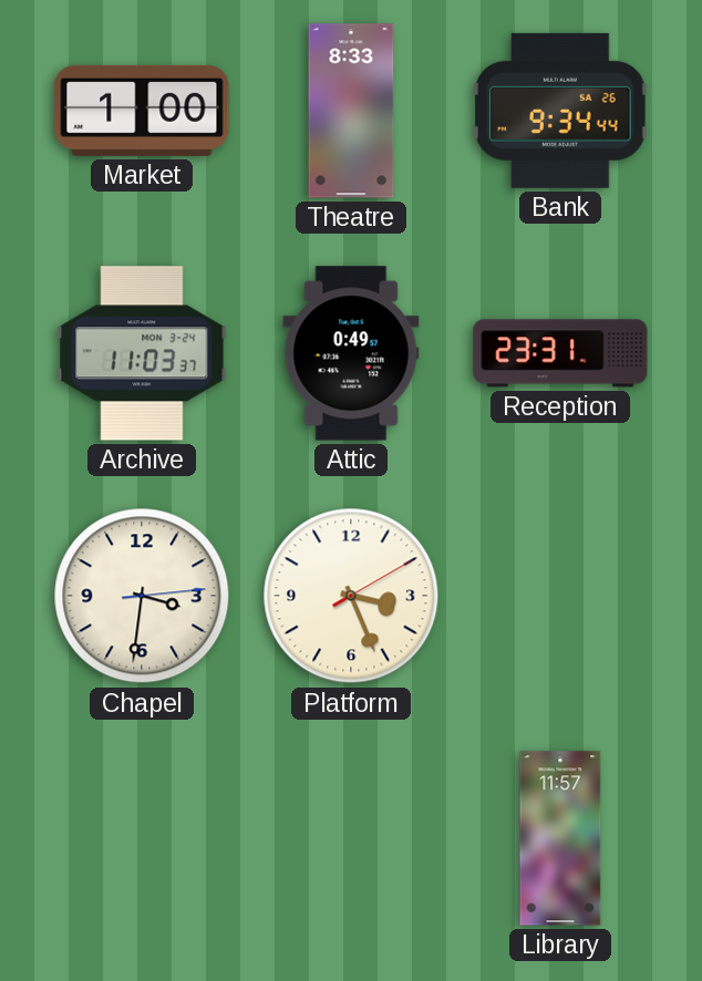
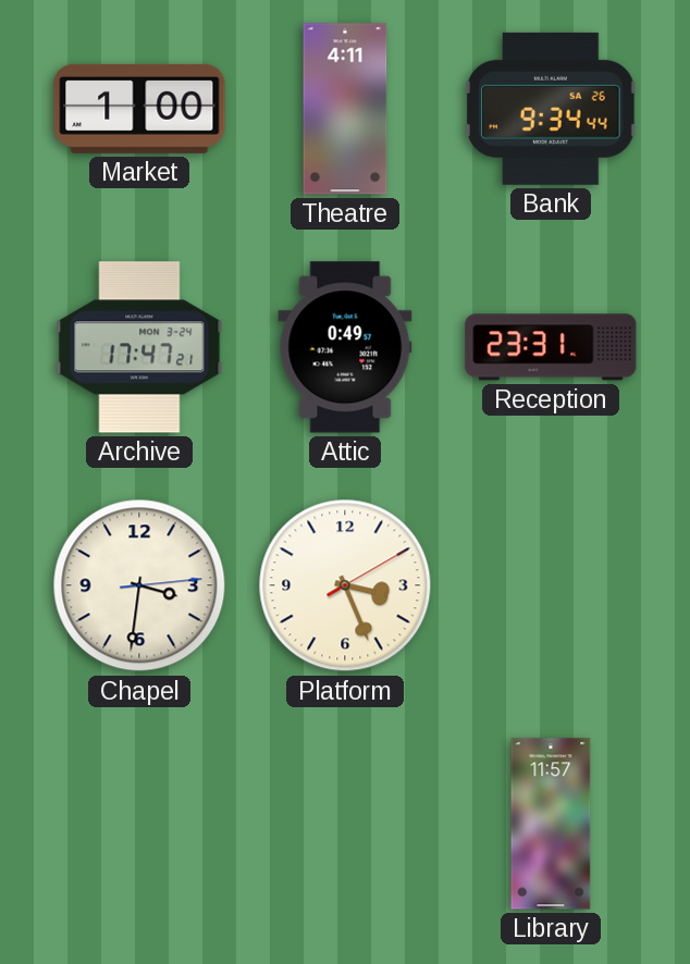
Theatre: 8:33 -> 4:11
Archive: 11:03 -> 17:47
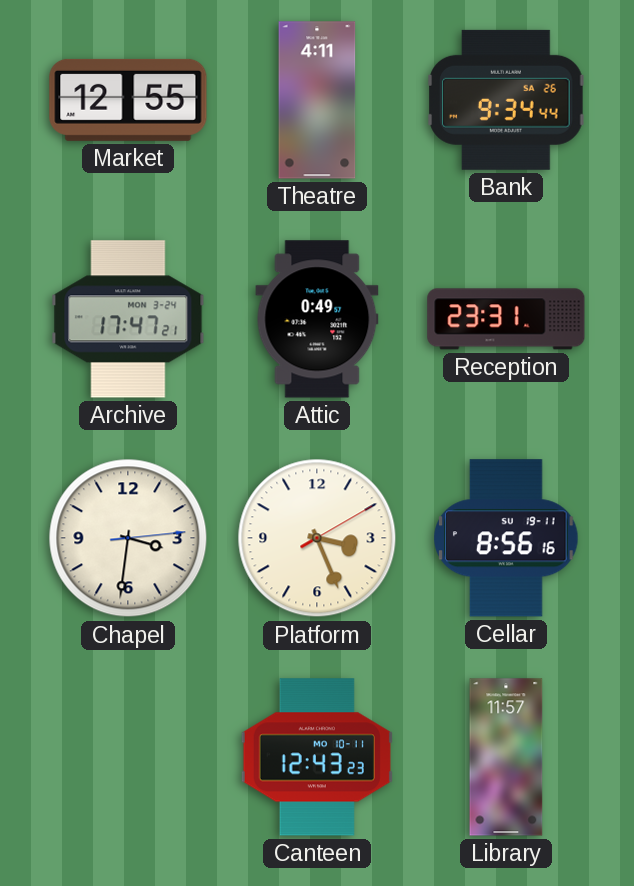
Market: 1:00 -> 12:55
Cellar: none -> 8:56
Canteen: none -> 12:43
